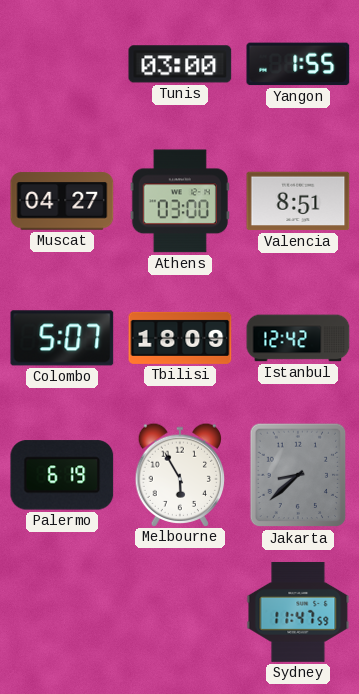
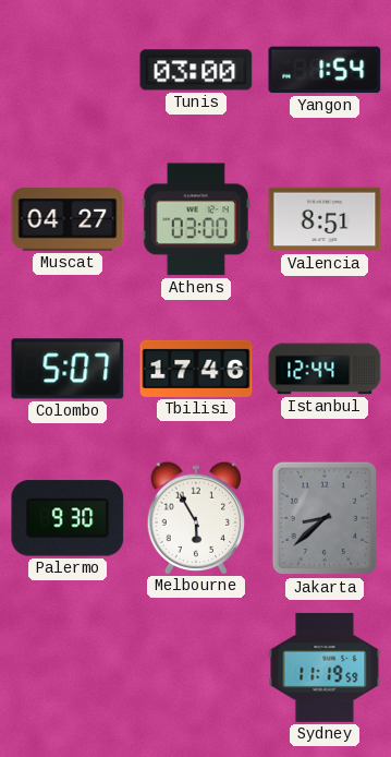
Yangon: 1:55 -> 1:54
Tbilisi: 18:09 -> 17:46
Istanbul: 12:42 -> 12:44
Palermo: 6:19 -> 9:30
Sydney: 11:47 -> 11:19
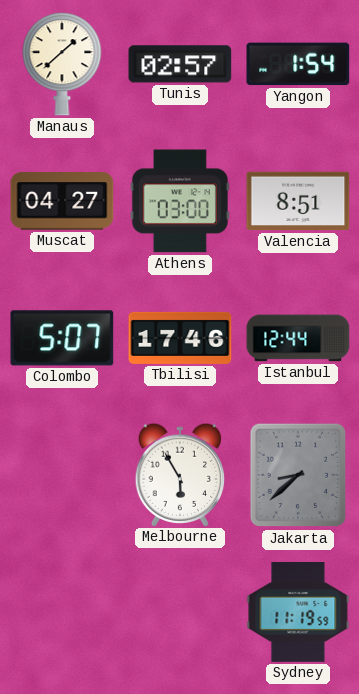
Manaus: none -> 1:38
Tunis: 03:00 -> 02:57
Palermo: 9:30 -> none
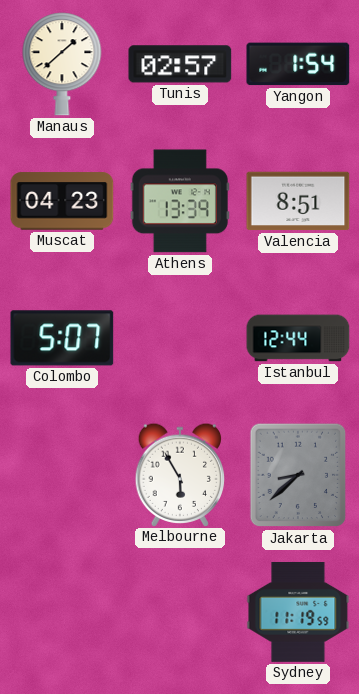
Muscat: 04:27 -> 04:23
Athens: 03:00 -> 13:39
Tbilisi: 17:46 -> none
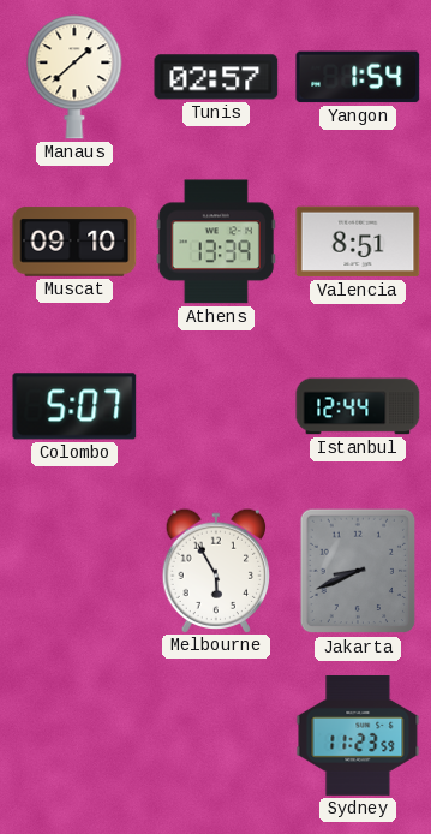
Muscat: 04:23 -> 09:10
Jakarta: 8:38 -> 8:41
Sydney: 11:19 -> 11:23
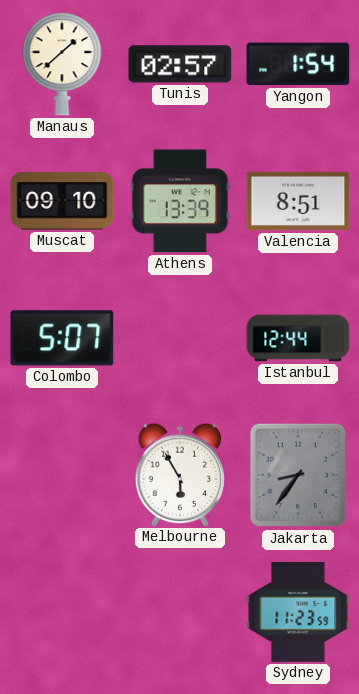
Jakarta: 8:41 -> 8:36
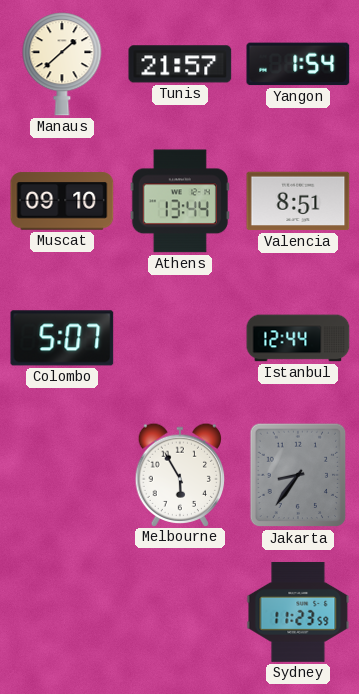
Tunis: 02:57 -> 21:57
Athens: 13:39 -> 13:44
